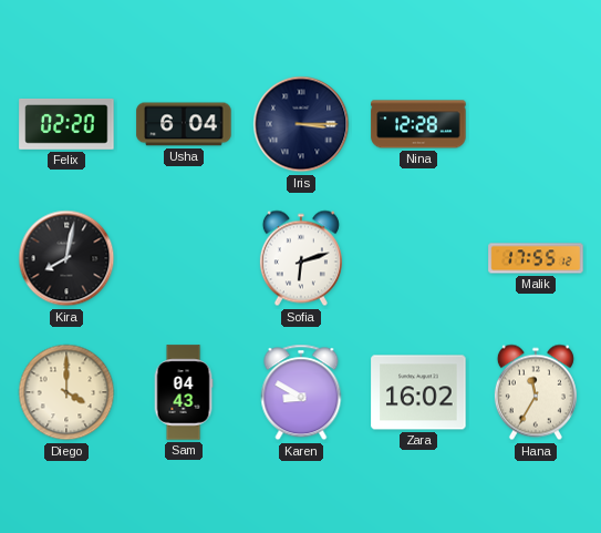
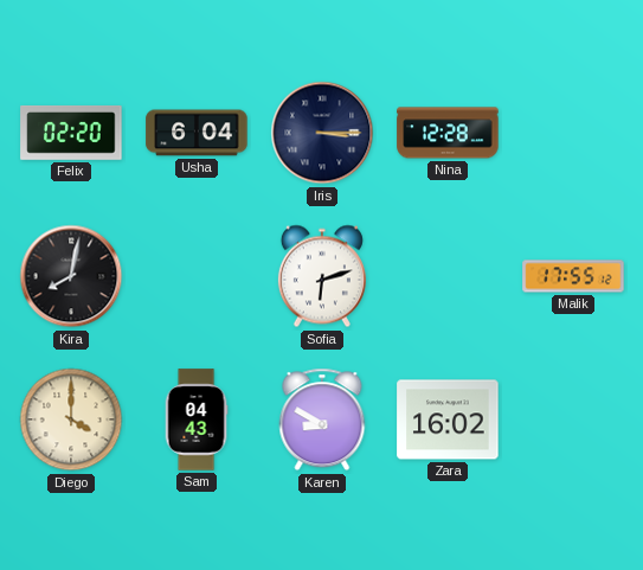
Hana: 11:35 -> none
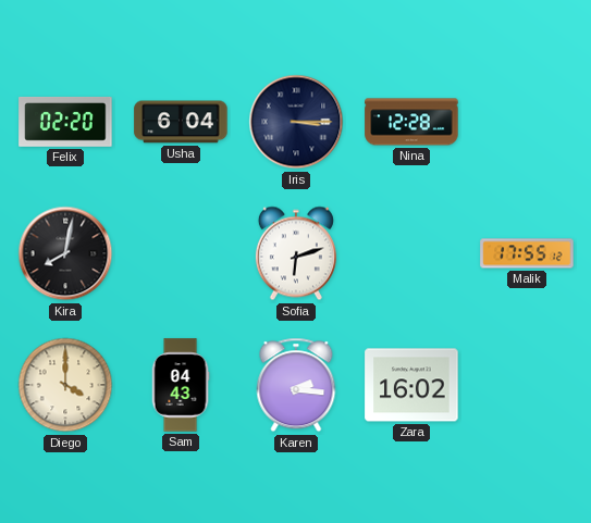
Karen: 8:50 -> 2:16
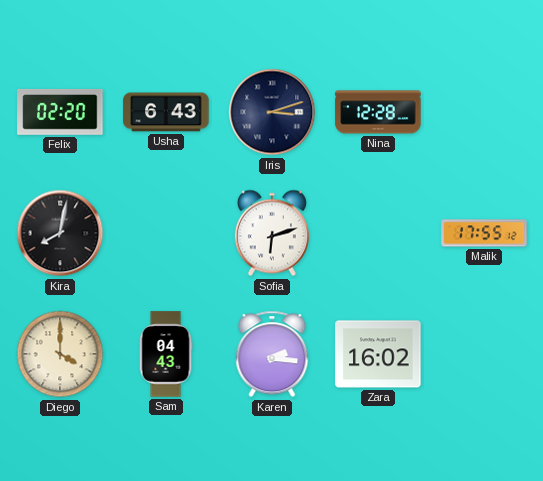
Usha: 6:04 -> 6:43
Iris: 3:15 -> 3:12
